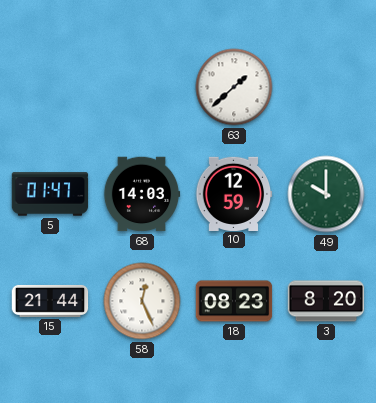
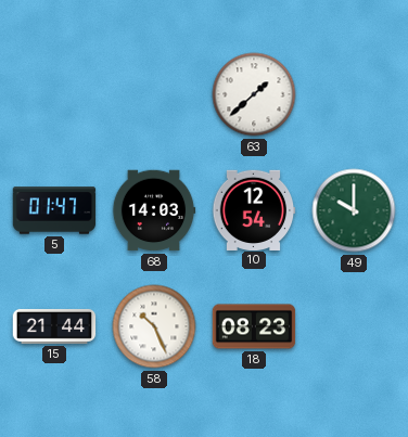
10: 12:59 -> 12:54
58: 12:26 -> 10:26
3: 8:20 -> none
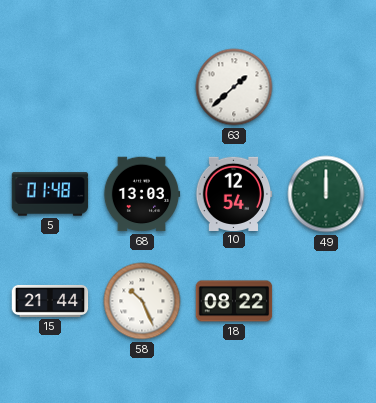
5: 01:47 -> 01:48
68: 14:03 -> 13:03
49: 10:00 -> 12:00
18: 08:23 -> 08:22
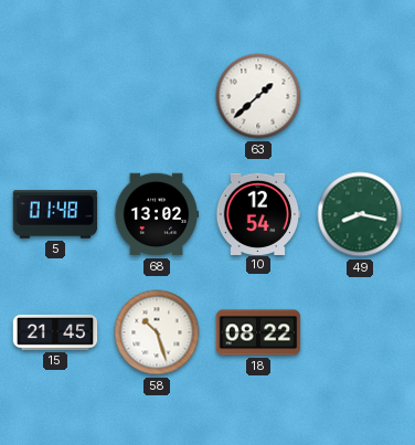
68: 13:03 -> 13:02
49: 12:00 -> 8:17
15: 21:44 -> 21:45
58: 10:26 -> 10:27
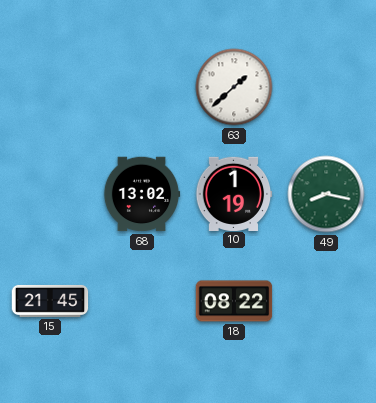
5: 01:48 -> none
10: 12:54 -> 1:19
58: 10:27 -> none
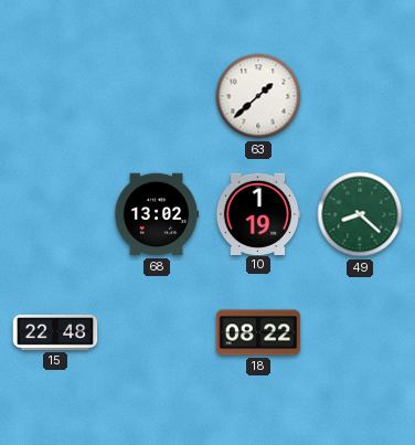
49: 8:17 -> 8:22
15: 21:45 -> 22:48
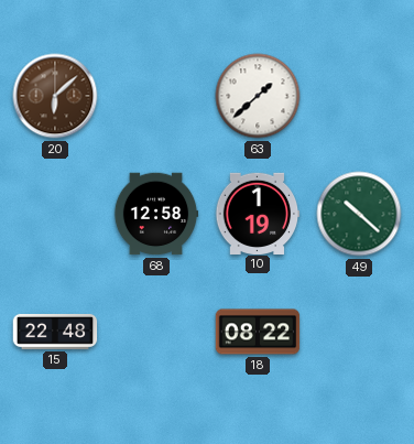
20: none -> 6:08
68: 13:02 -> 12:58
49: 8:22 -> 10:22
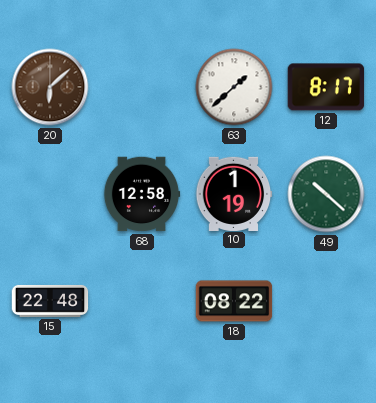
12: none -> 8:17
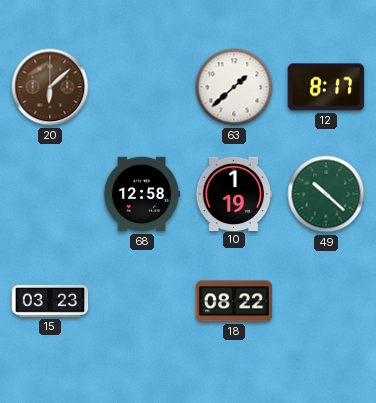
15: 22:48 -> 03:23
